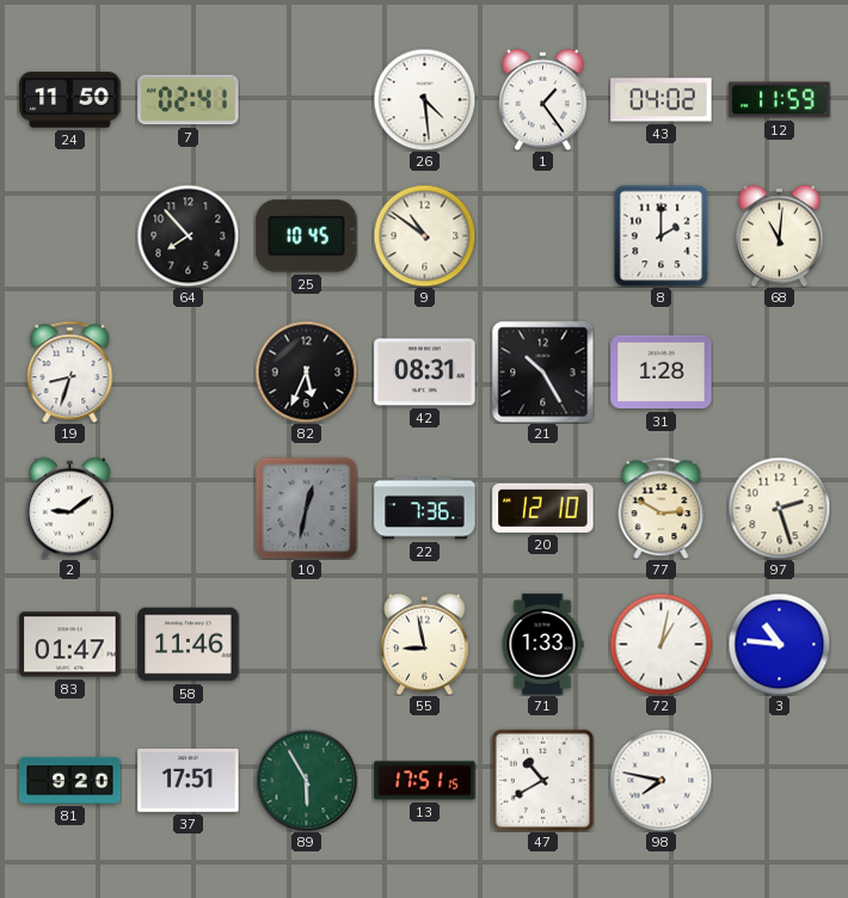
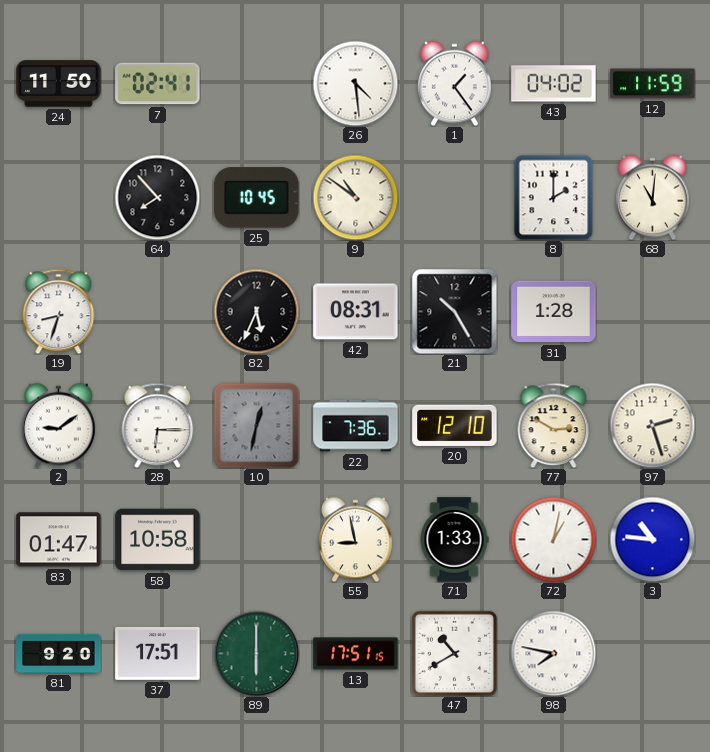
28: none -> 6:15
58: 11:46 -> 10:58
89: 5:55 -> 6:00
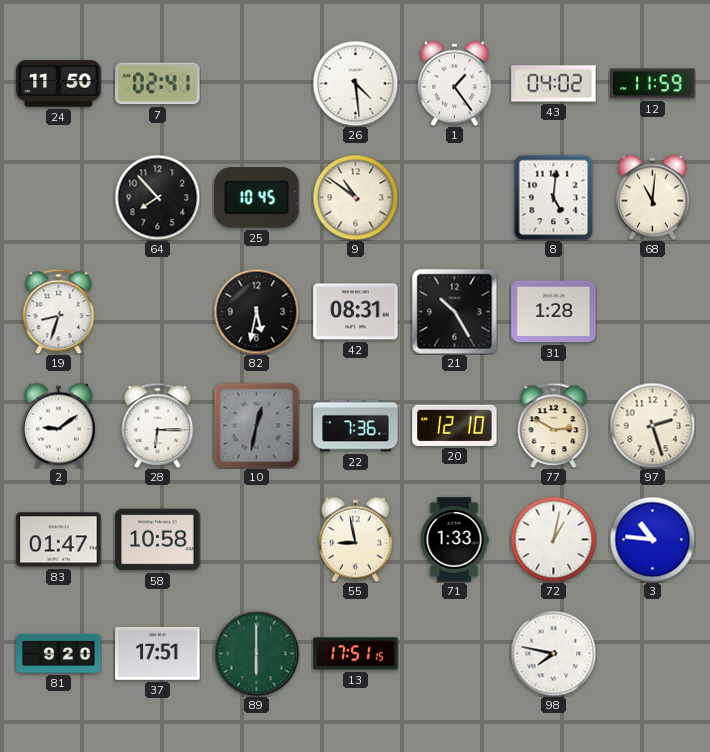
8: 2:00 -> 5:01
82: 5:34 -> 5:32
47: 10:40 -> none
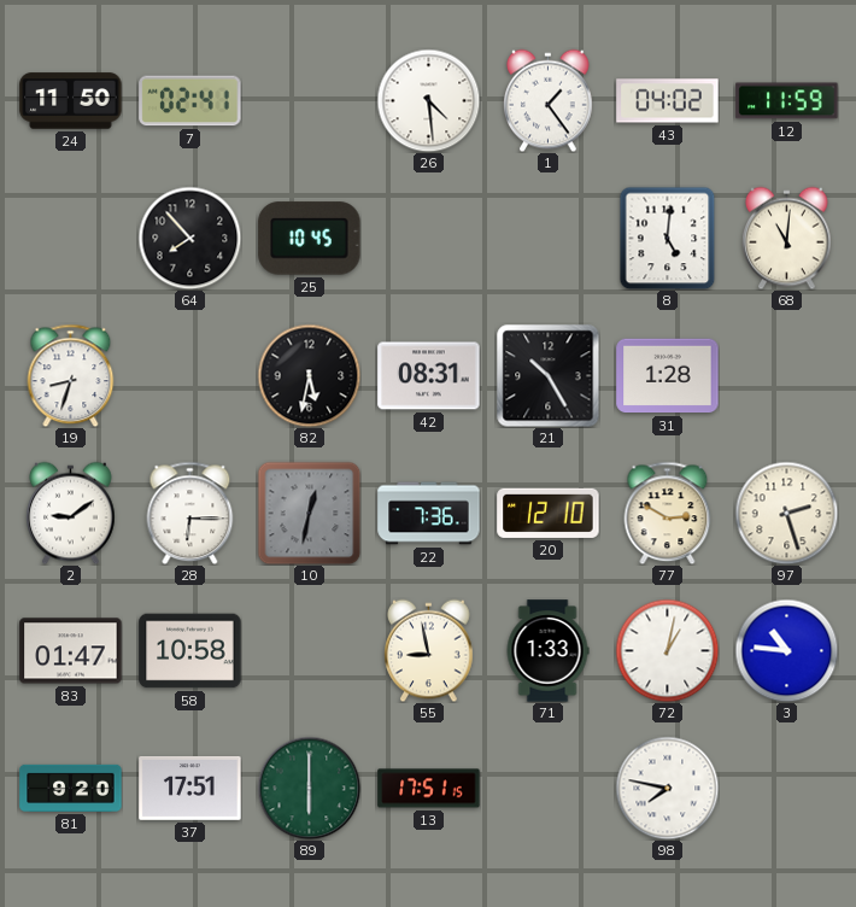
9: 10:51 -> none
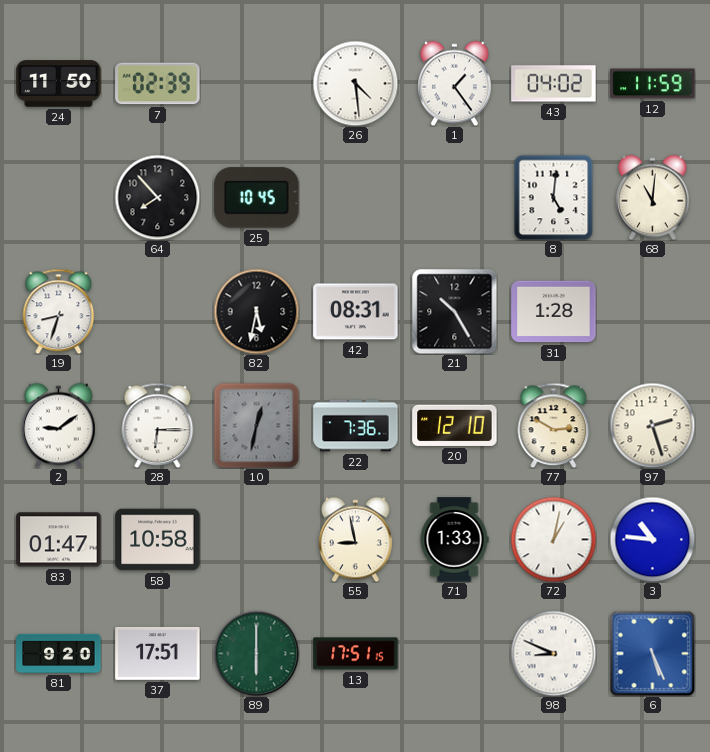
7: 02:41 -> 02:39
98: 7:47 -> 8:49
6: none -> 5:26
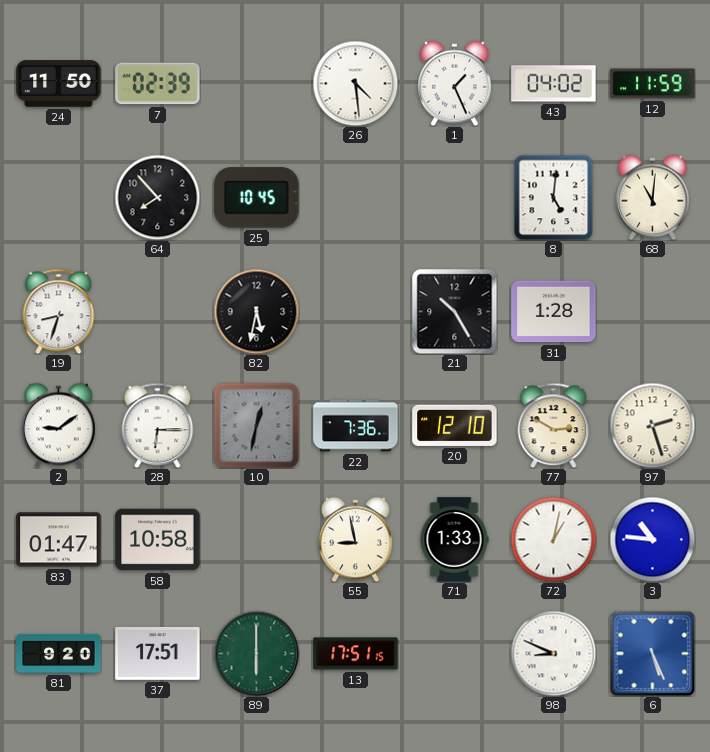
1: 1:24 -> 1:26
42: 08:31 -> none
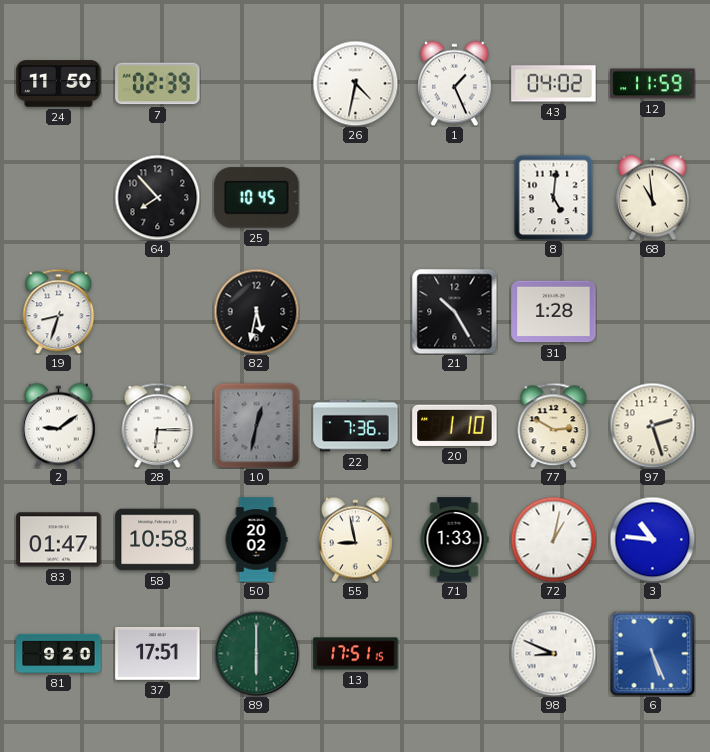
26: 4:29 -> 4:32
68: 11:01 -> 10:59
20: 12:10 -> 1:10
50: none -> 20:02
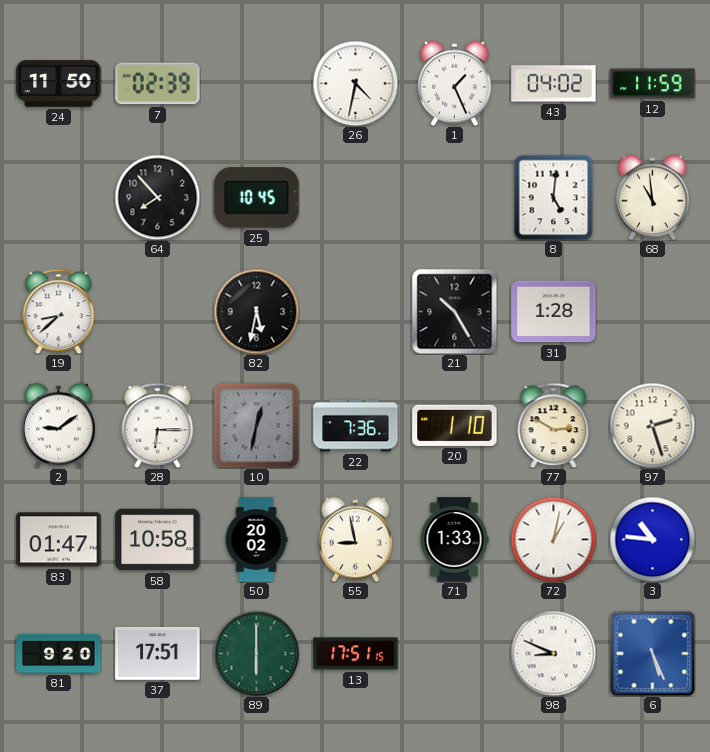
19: 8:33 -> 8:38
